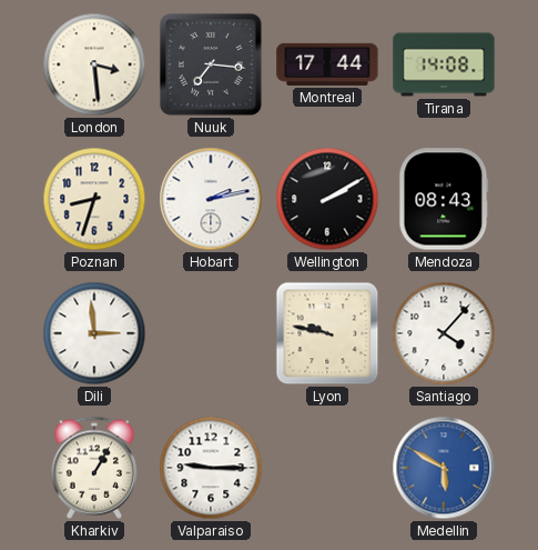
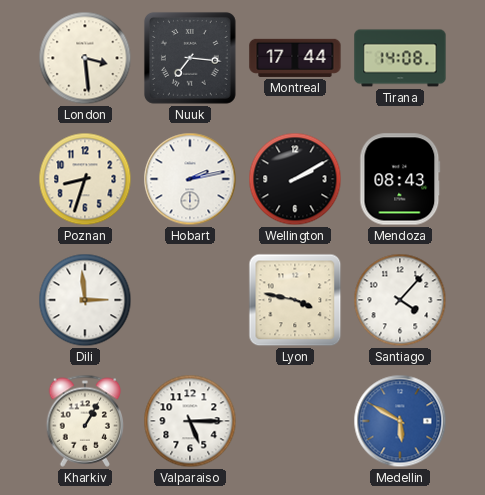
Lyon: 9:47 -> 3:47
Valparaiso: 9:15 -> 5:15
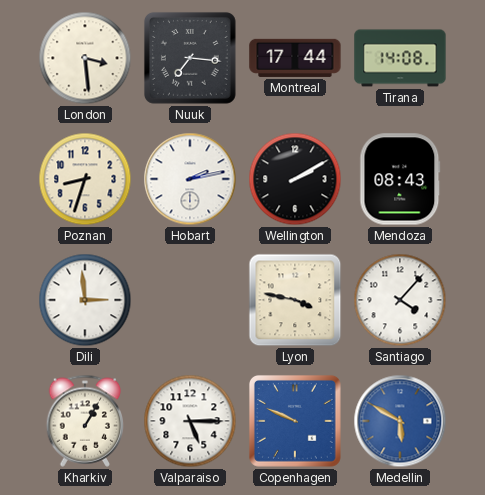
Copenhagen: none -> 9:49
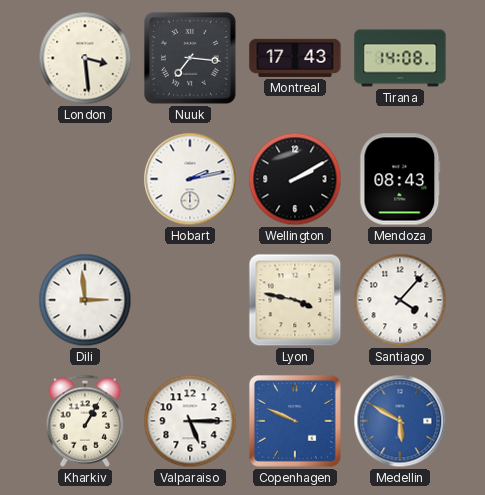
Montreal: 17:44 -> 17:43
Poznan: 8:33 -> none
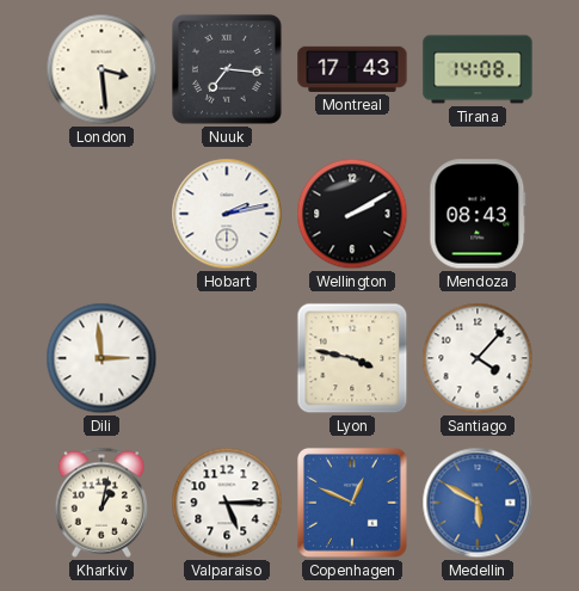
Kharkiv: 1:05 -> 1:02
Copenhagen: 9:49 -> 12:49
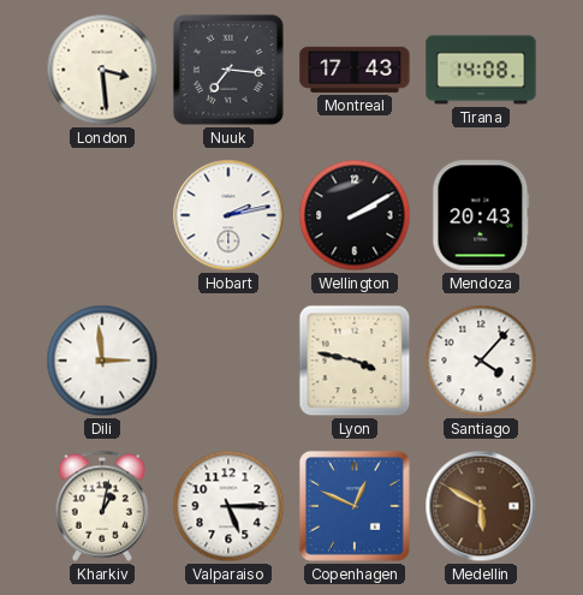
Mendoza: 08:43 -> 20:43
Medellin dial: blue -> brown
